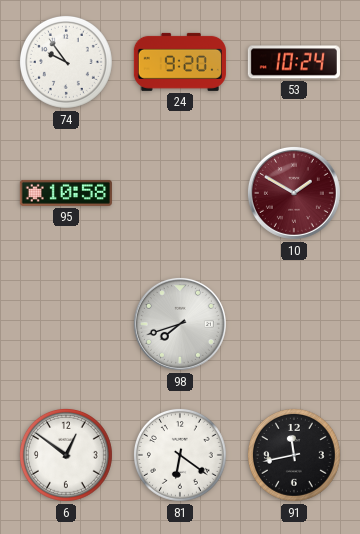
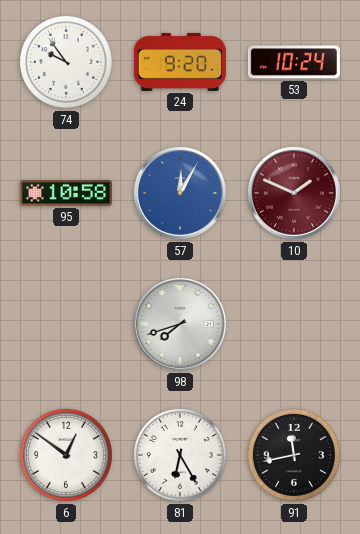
57: none -> 12:05
10: 1:50 -> 1:49
81: 6:21 -> 6:25
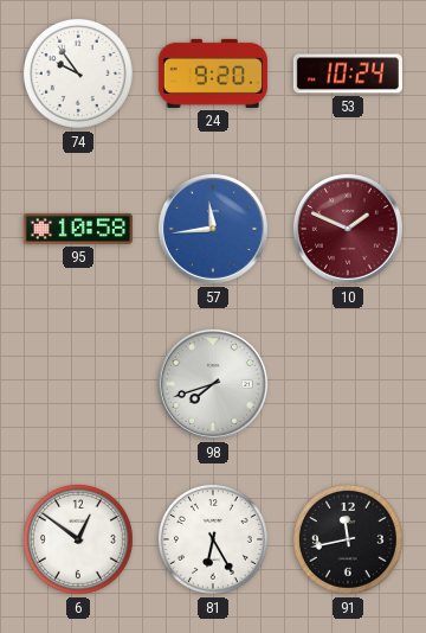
57: 12:05 -> 11:44
